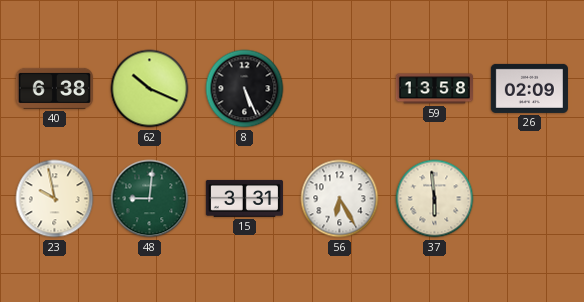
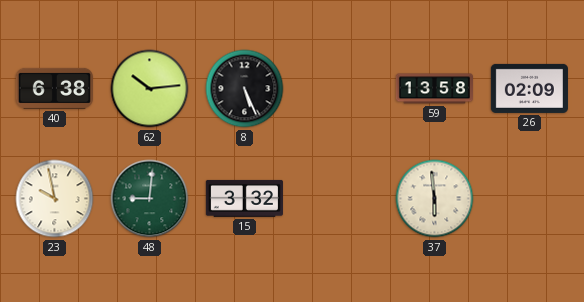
62: 10:19 -> 10:14
15: 3:31 -> 3:32
56: 6:25 -> none
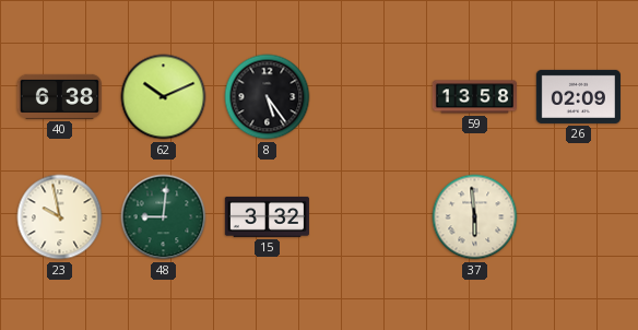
62: 10:14 -> 10:11
8: 5:26 -> 5:24
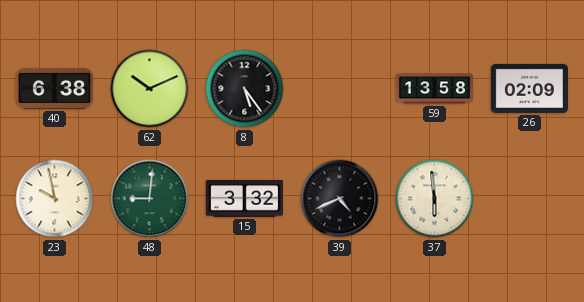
39: none -> 4:41
